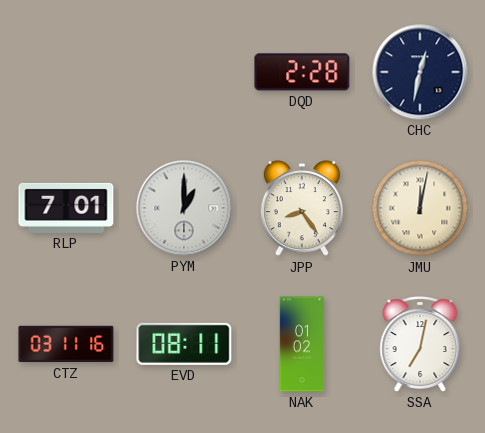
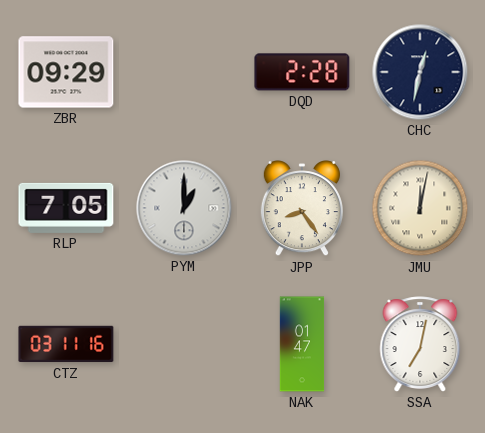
ZBR: none -> 09:29
RLP: 7:01 -> 7:05
EVD: 08:11 -> none
NAK: 01:02 -> 01:47
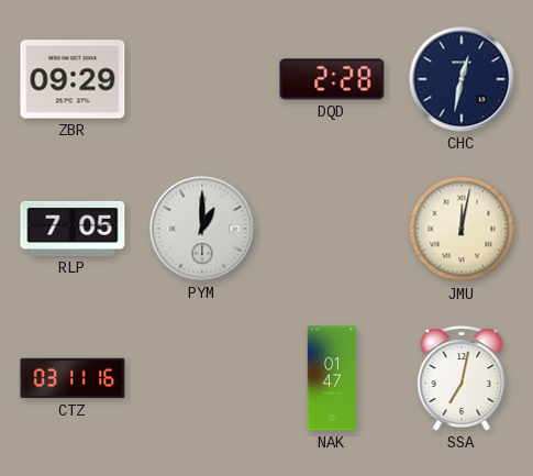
JPP: 8:24 -> none
